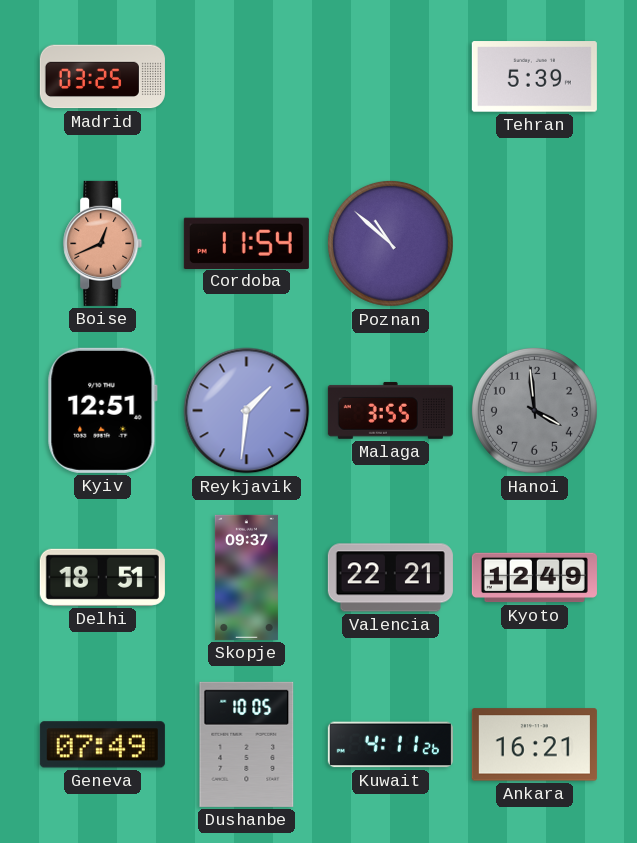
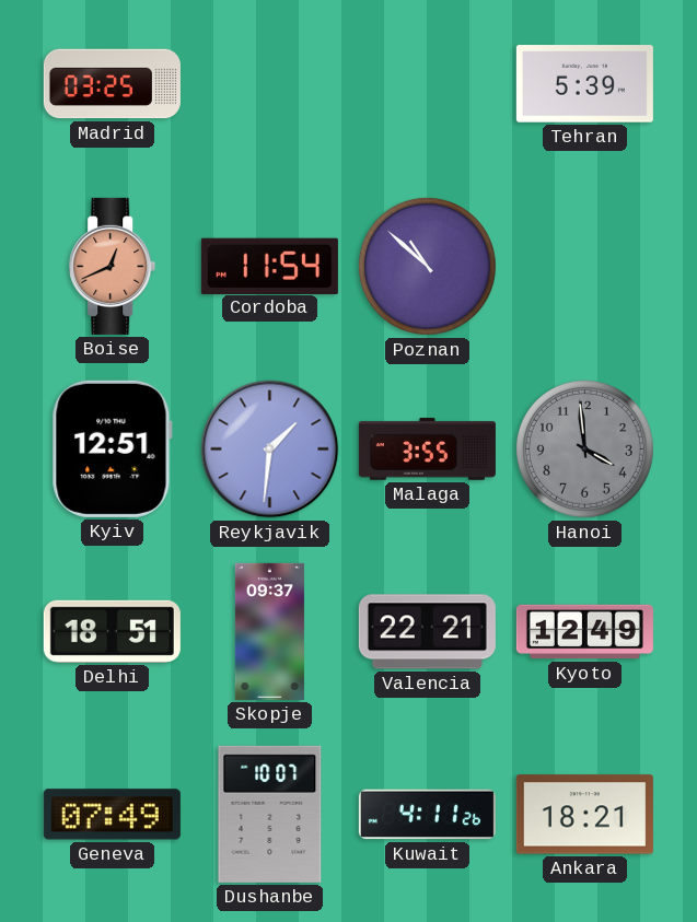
Dushanbe: 10:05 -> 10:07
Ankara: 16:21 -> 18:21
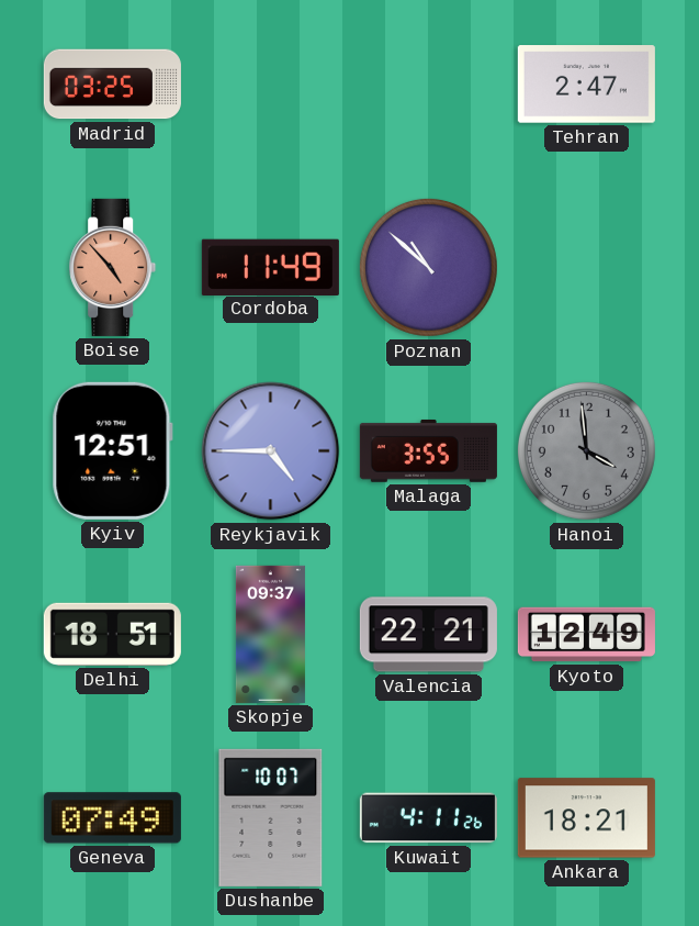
Tehran: 5:39 -> 2:47
Boise: 12:41 -> 4:53
Cordoba: 11:54 -> 11:49
Reykjavik: 1:31 -> 4:45
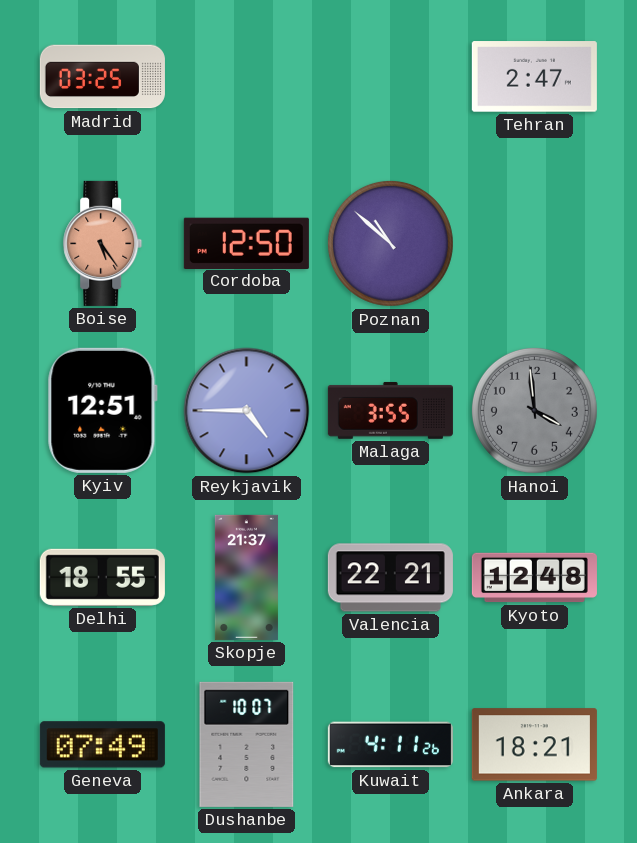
Boise: 4:53 -> 5:24
Cordoba: 11:49 -> 12:50
Delhi: 18:51 -> 18:55
Skopje: 09:37 -> 21:37
Kyoto: 12:49 -> 12:48
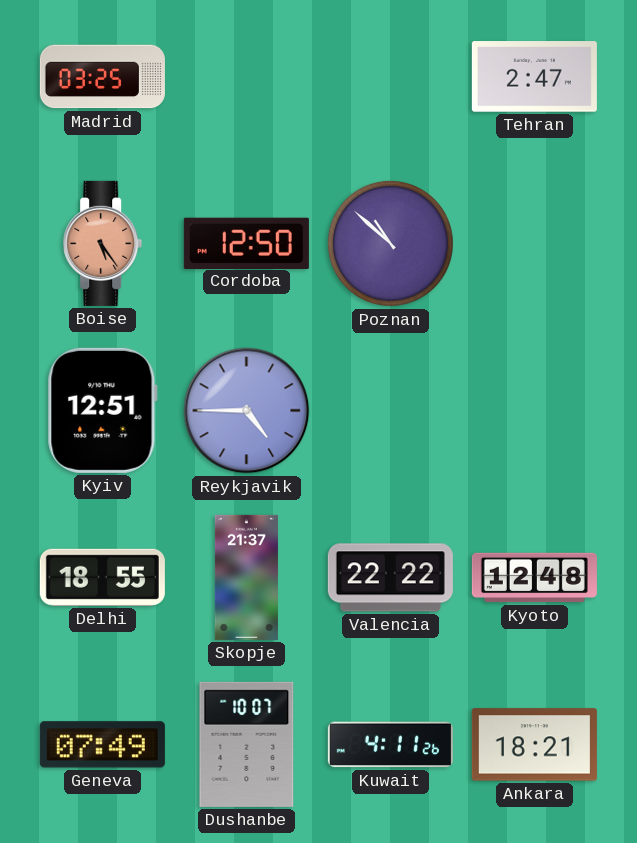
Malaga: 3:55 -> none
Hanoi: 3:59 -> none
Valencia: 22:21 -> 22:22
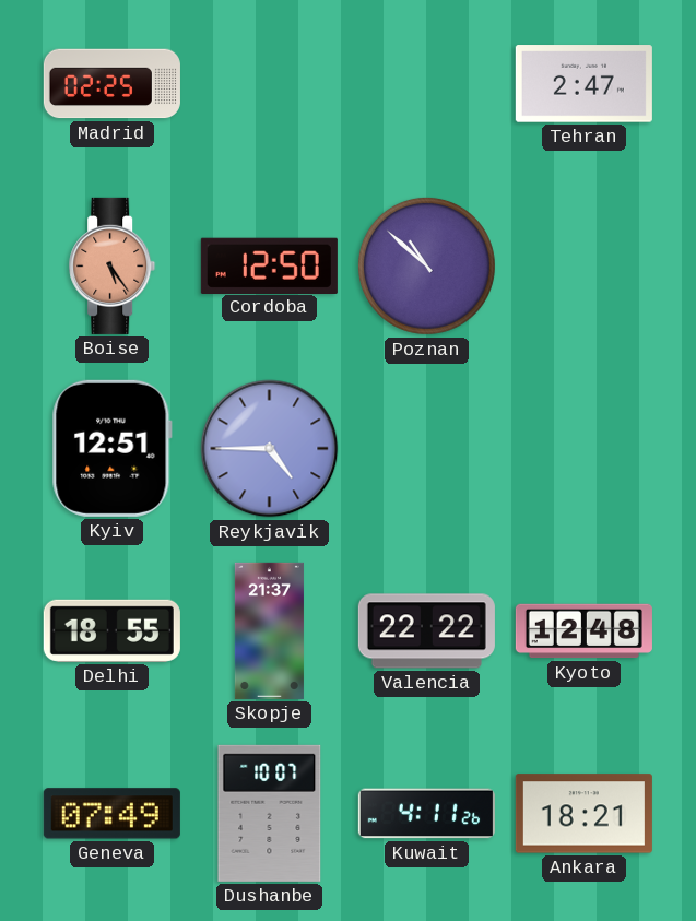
Madrid: 03:25 -> 02:25
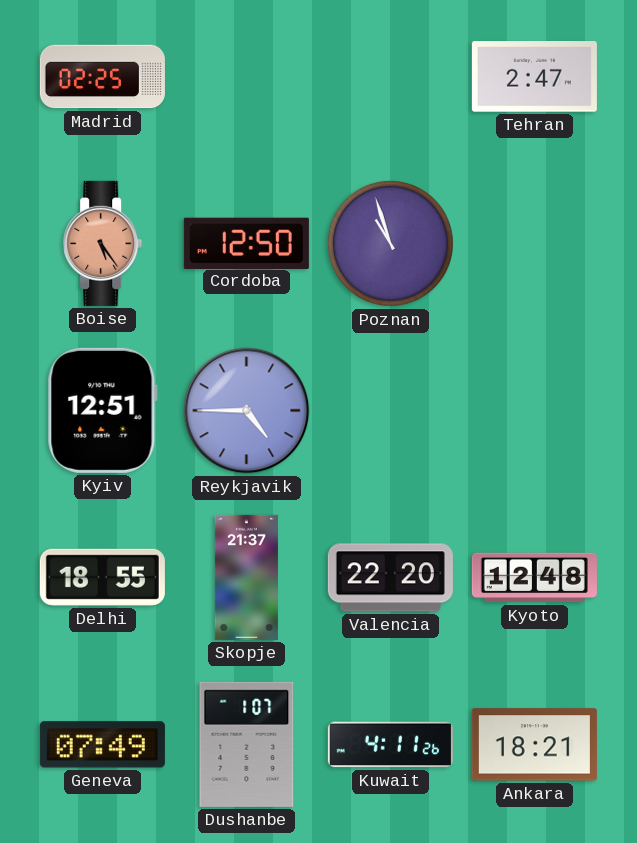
Poznan: 10:52 -> 10:57
Valencia: 22:22 -> 22:20
Dushanbe: 10:07 -> 1:07
